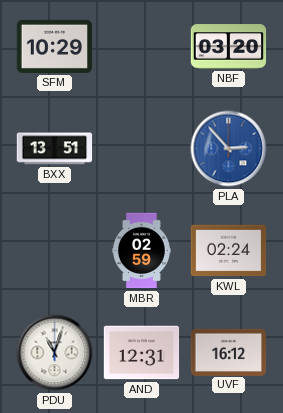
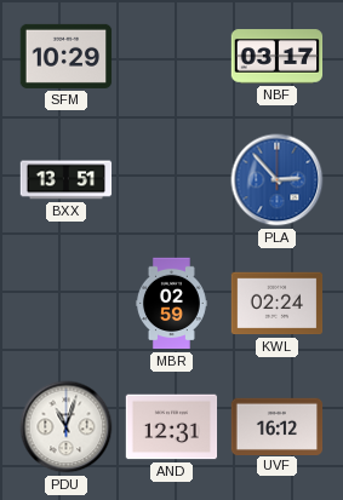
NBF: 03:20 -> 03:17
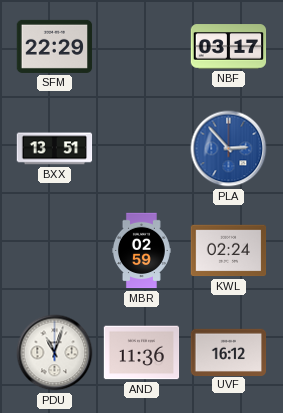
SFM: 10:29 -> 22:29
AND: 12:31 -> 11:36
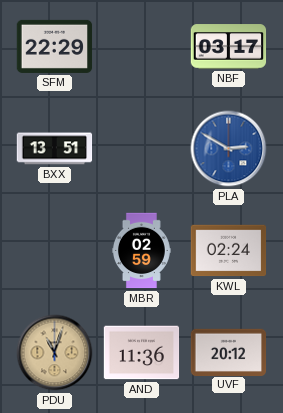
PLA: 2:53 -> 2:50
PDU dial: white -> champagne
UVF: 16:12 -> 20:12
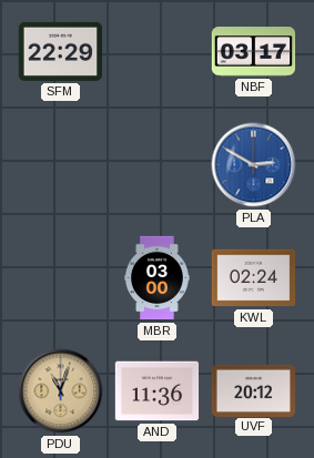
BXX: 13:51 -> none
MBR: 02:59 -> 03:00
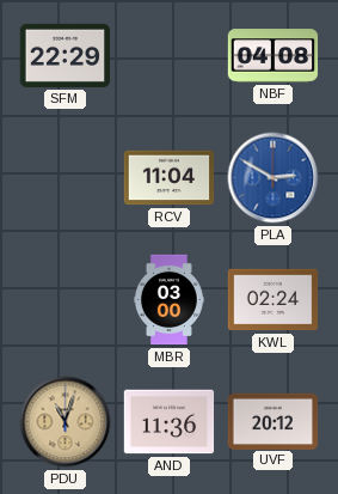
NBF: 03:17 -> 04:08
RCV: none -> 11:04
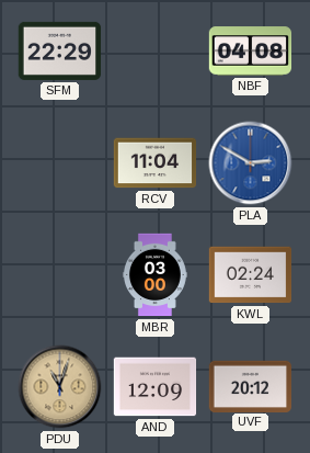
AND: 11:36 -> 12:09
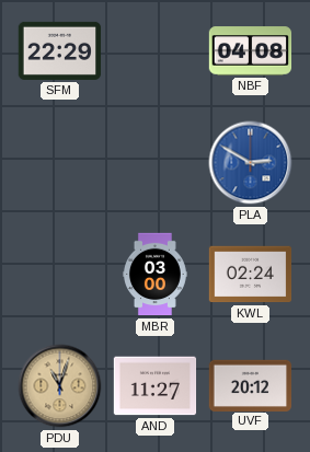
RCV: 11:04 -> none
AND: 12:09 -> 11:27
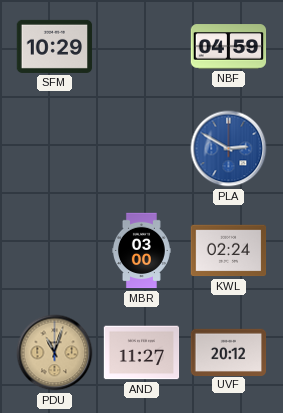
SFM: 22:29 -> 10:29
NBF: 04:08 -> 04:59
